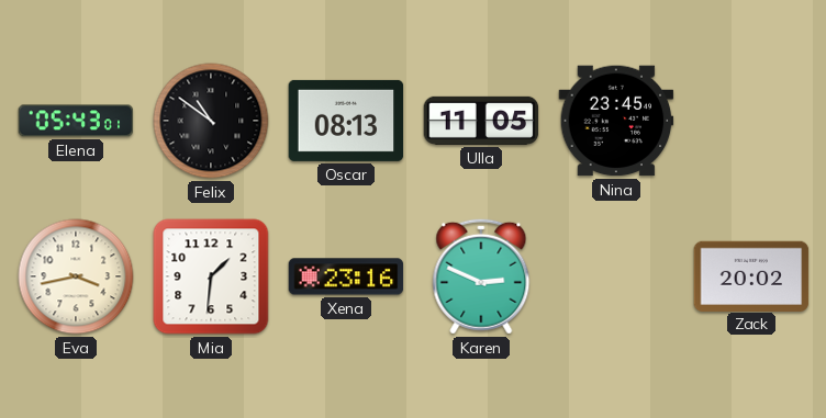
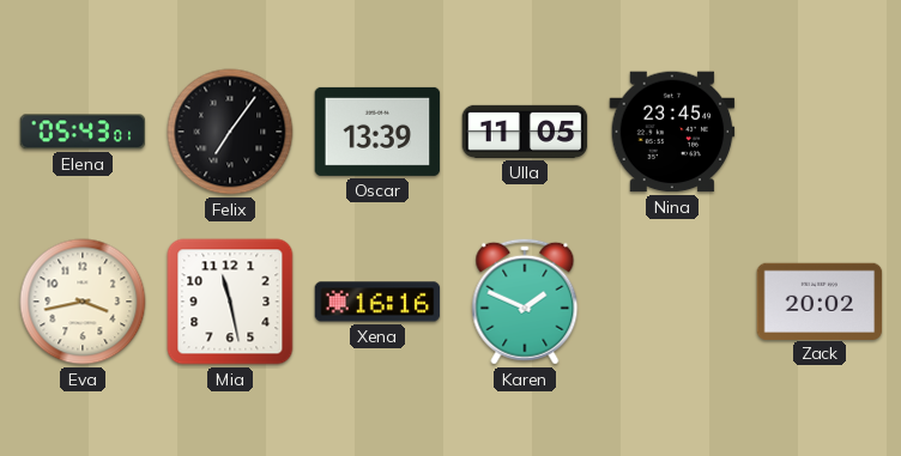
Felix: 10:51 -> 7:06
Oscar: 08:13 -> 13:39
Mia: 1:31 -> 11:28
Xena: 23:16 -> 16:16
Karen: 2:49 -> 1:49
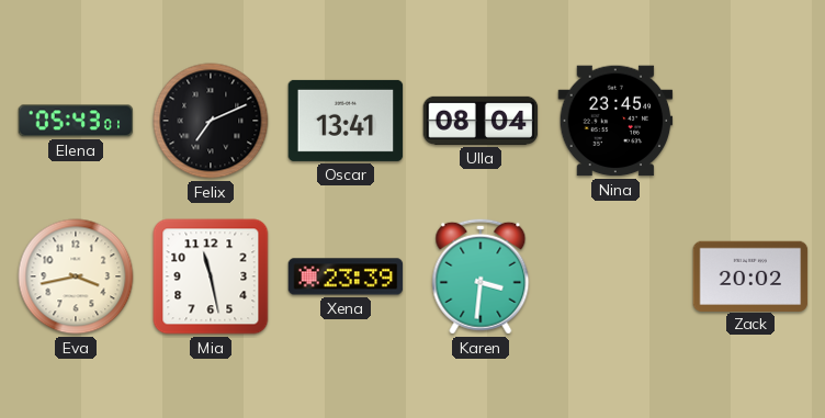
Felix: 7:06 -> 7:11
Oscar: 13:39 -> 13:41
Ulla: 11:05 -> 08:04
Xena: 16:16 -> 23:39
Karen: 1:49 -> 3:31
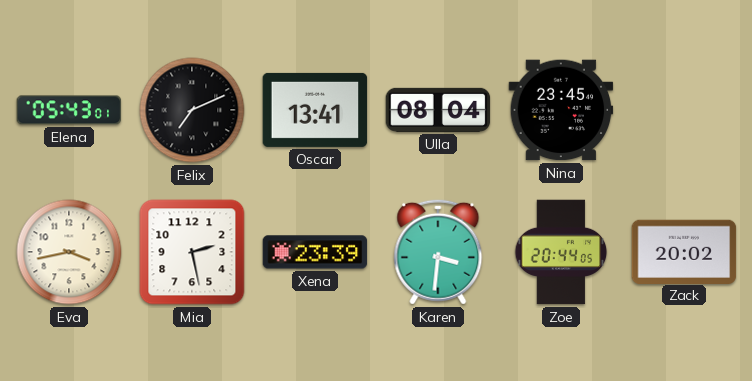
Mia: 11:28 -> 2:28
Zoe: none -> 20:44
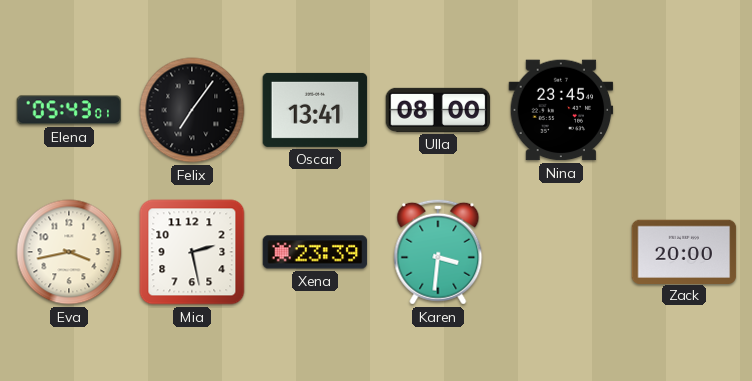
Felix: 7:11 -> 7:06
Ulla: 08:04 -> 08:00
Zoe: 20:44 -> none
Zack: 20:02 -> 20:00
